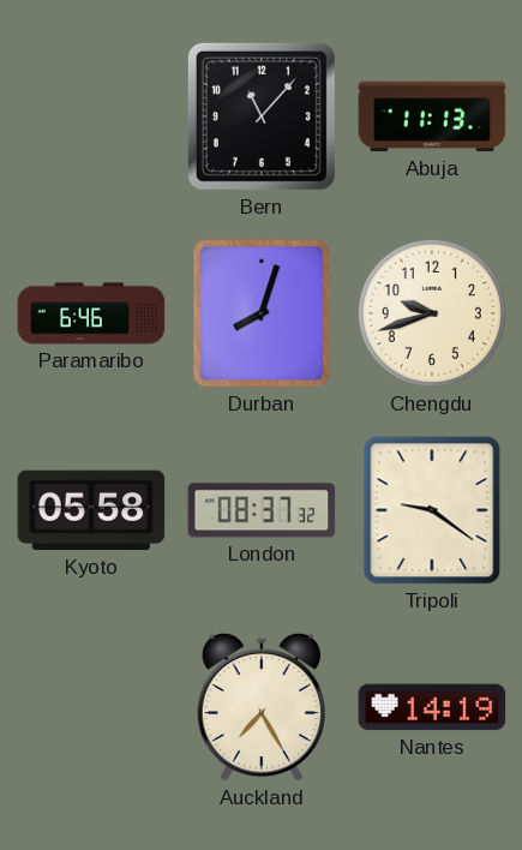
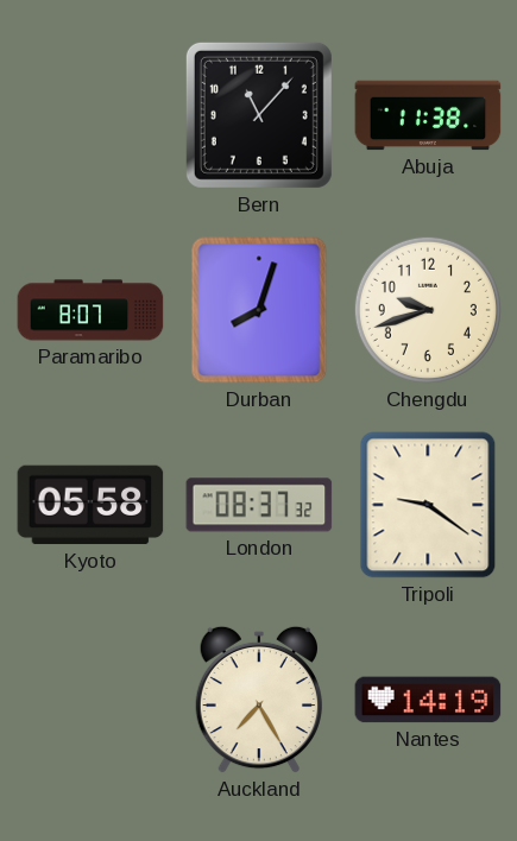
Abuja: 11:13 -> 11:38
Paramaribo: 6:46 -> 8:07
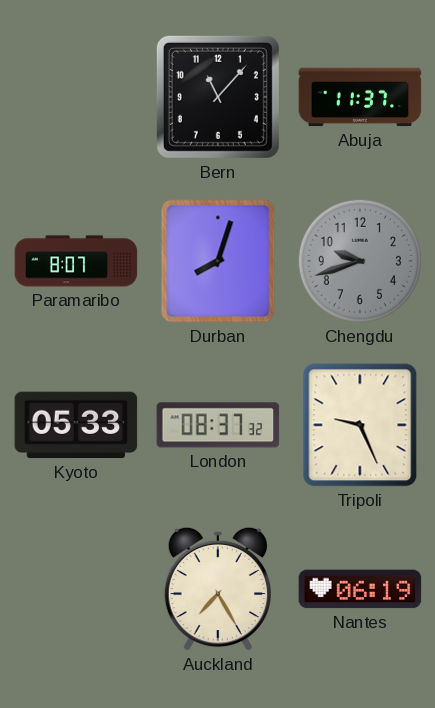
Abuja: 11:38 -> 11:37
Chengdu dial: cream -> grey
Kyoto: 05:58 -> 05:33
Tripoli: 9:21 -> 9:26
Nantes: 14:19 -> 06:19
